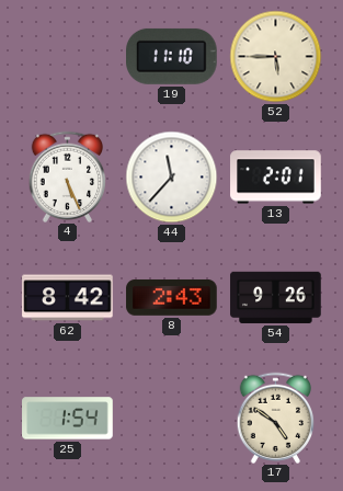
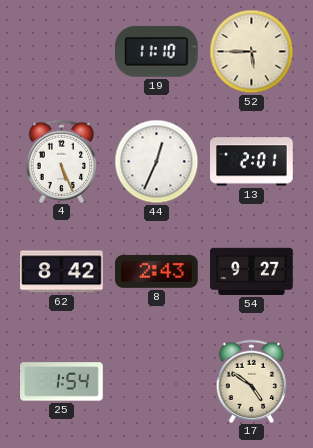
44: 11:37 -> 12:34
54: 9:26 -> 9:27
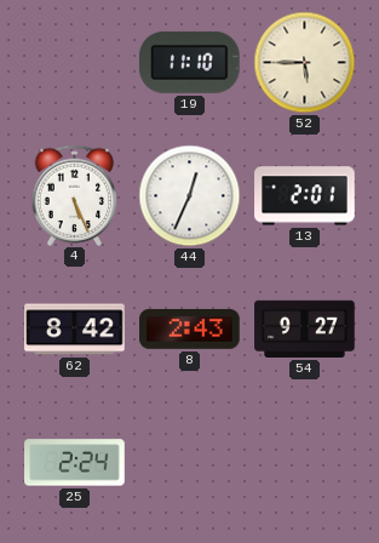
25: 1:54 -> 2:24
17: 4:51 -> none
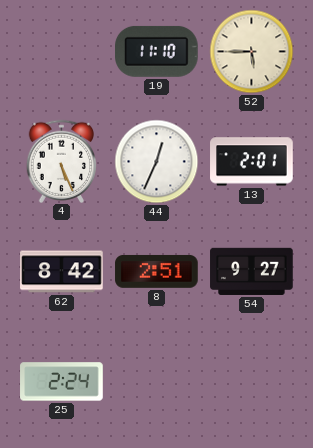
8: 2:43 -> 2:51
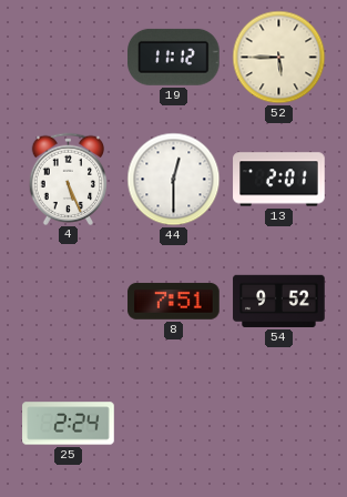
19: 11:10 -> 11:12
44: 12:34 -> 12:30
62: 8:42 -> none
8: 2:51 -> 7:51
54: 9:27 -> 9:52
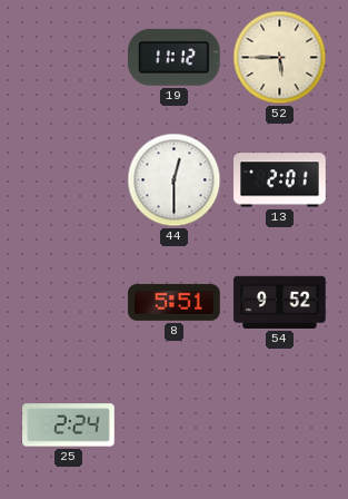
4: 5:26 -> none
8: 7:51 -> 5:51
